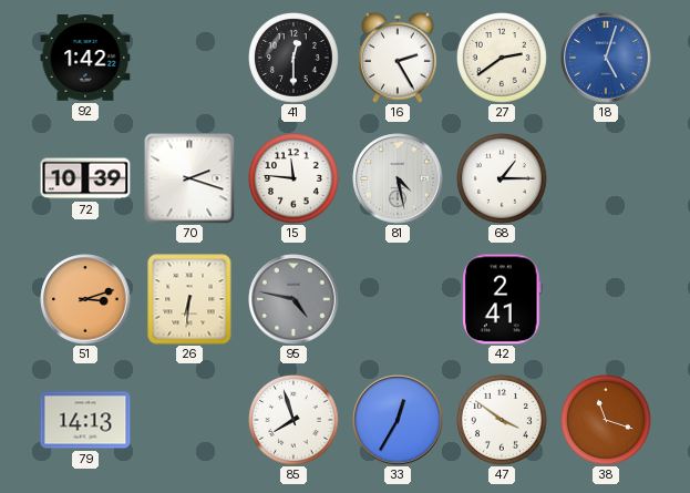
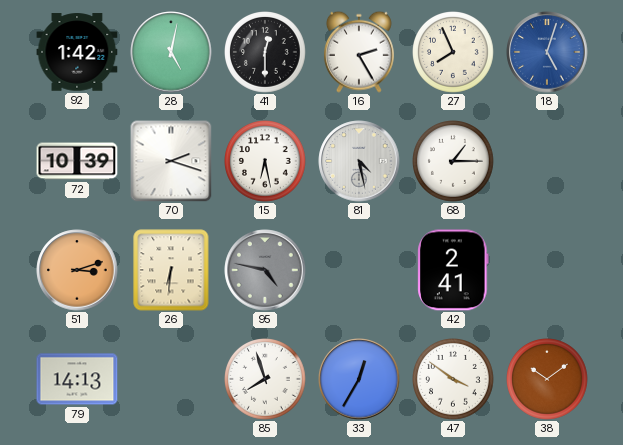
28: none -> 5:02
27: 2:39 -> 7:56
15: 11:46 -> 6:28
38: 11:18 -> 10:09
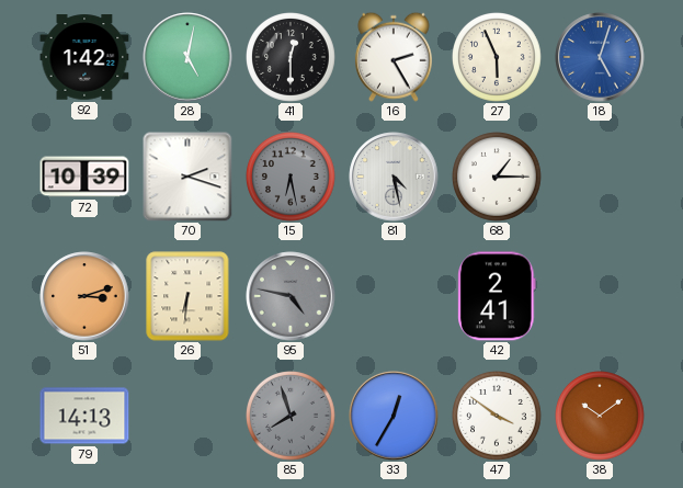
27: 7:56 -> 5:56
15 dial: white -> grey
85 dial: white -> grey
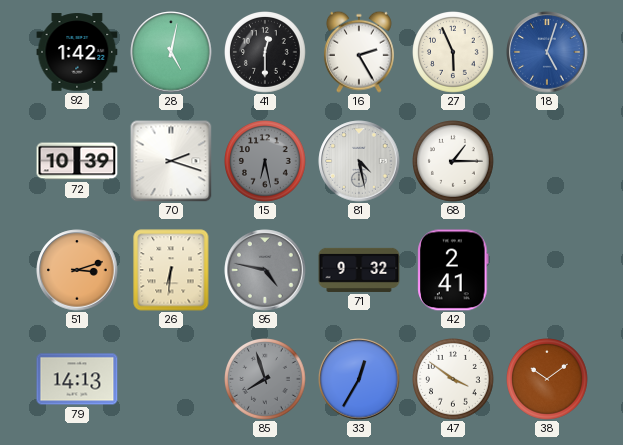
71: none -> 9:32
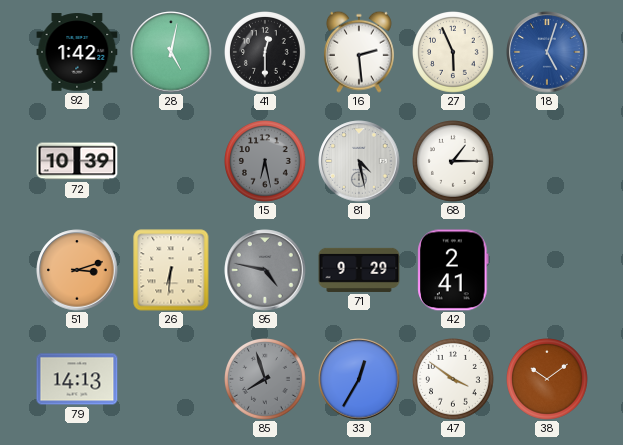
16: 2:25 -> 2:29
70: 2:18 -> none
71: 9:32 -> 9:29
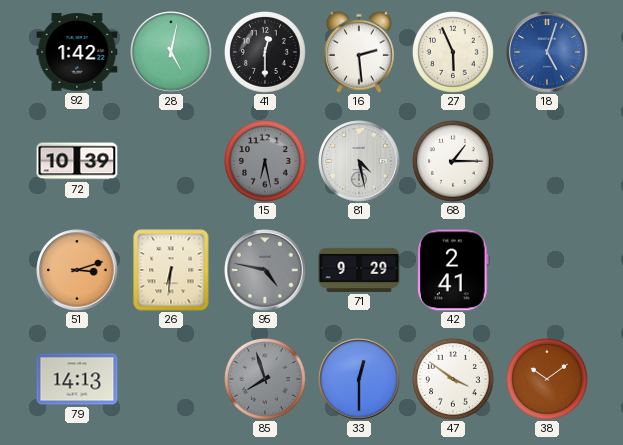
33: 12:35 -> 12:30
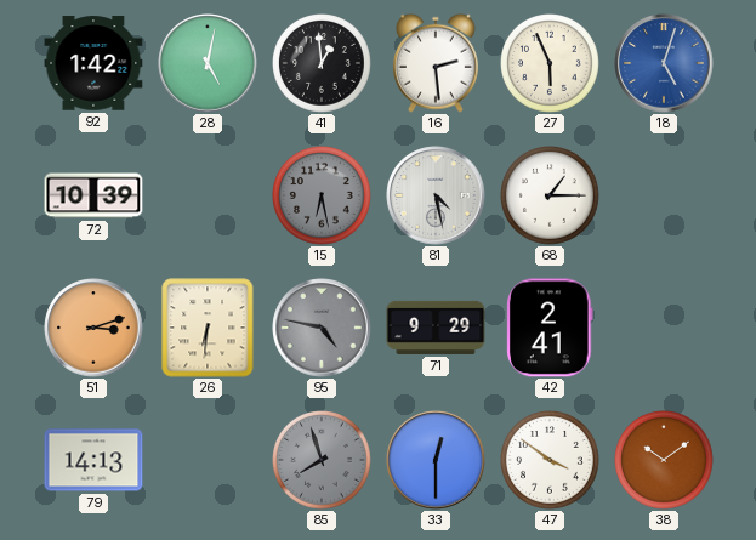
41: 12:30 -> 12:59
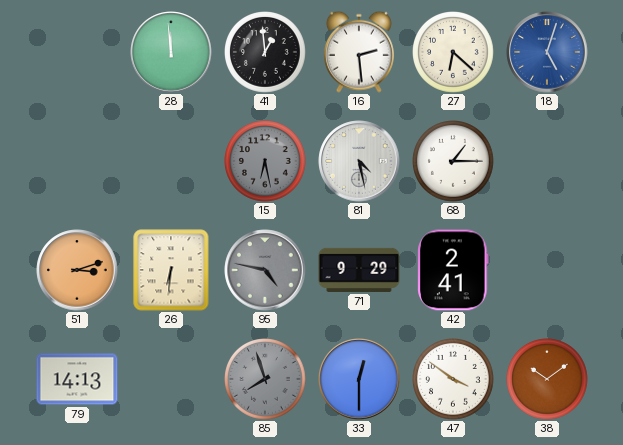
92: 1:42 -> none
28: 5:02 -> 11:59
27: 5:56 -> 6:22
72: 10:39 -> none
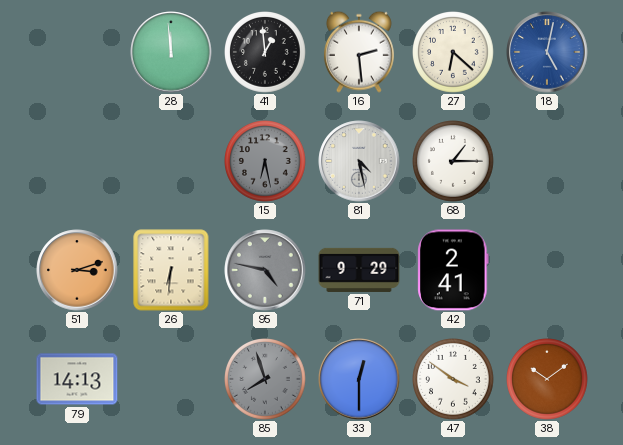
18: 5:03 -> 5:02
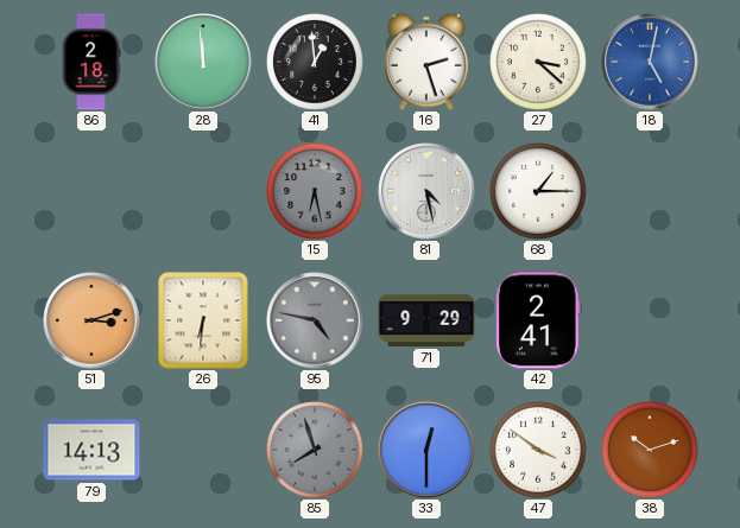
86: none -> 2:18
16: 2:29 -> 2:27
27: 6:22 -> 3:22
38: 10:09 -> 10:12
